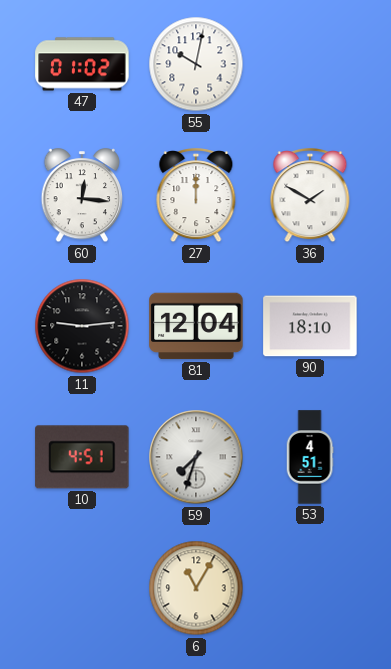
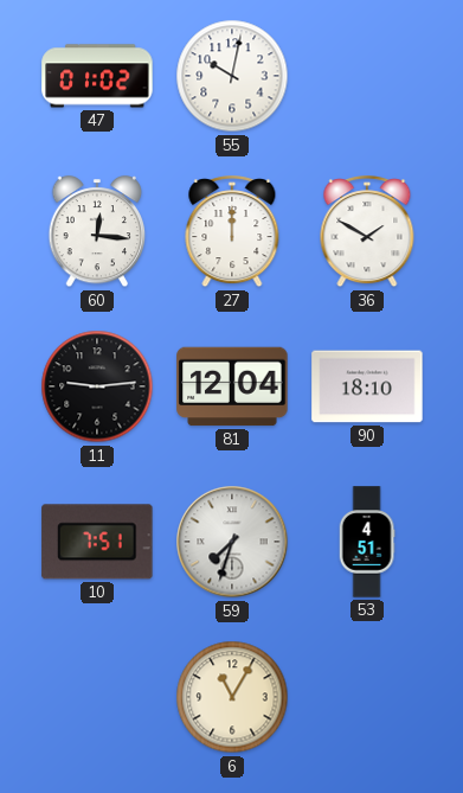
10: 4:51 -> 7:51
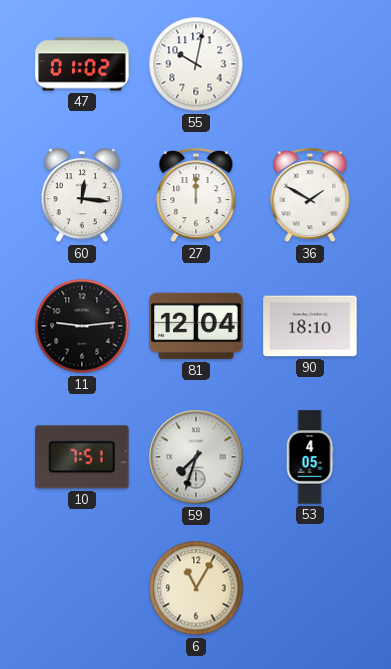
53: 4:51 -> 4:05
